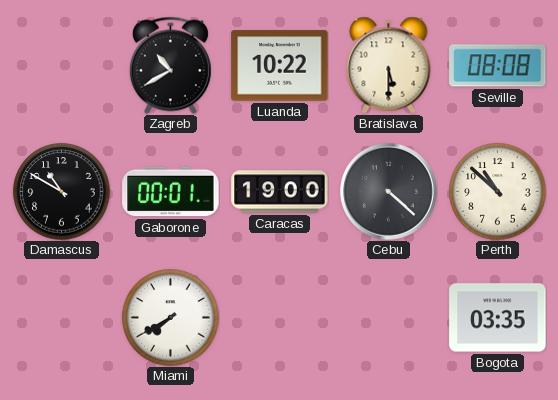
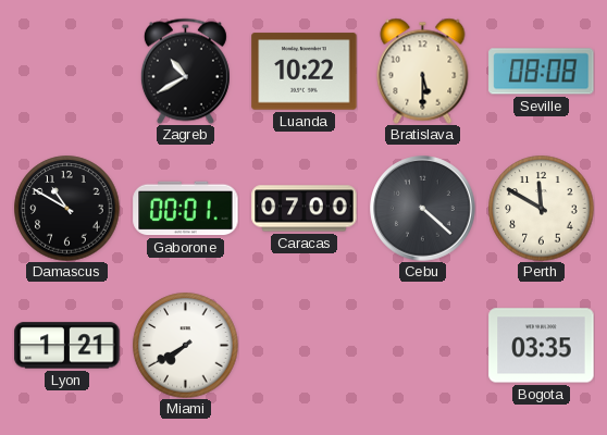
Caracas: 19:00 -> 07:00
Perth: 10:52 -> 11:50
Lyon: none -> 1:21
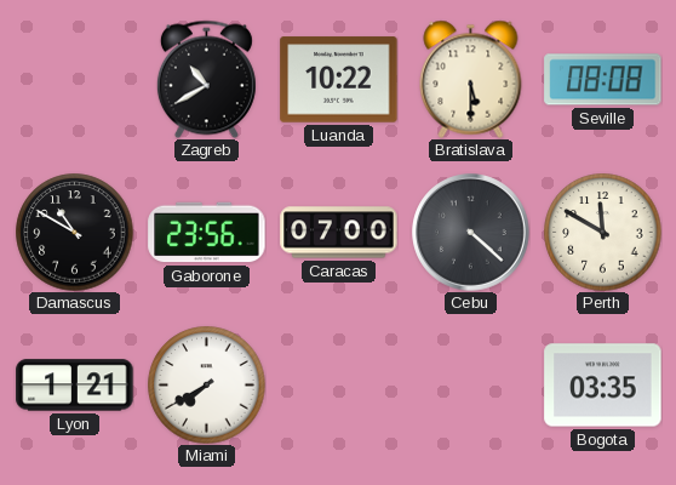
Gaborone: 00:01 -> 23:56
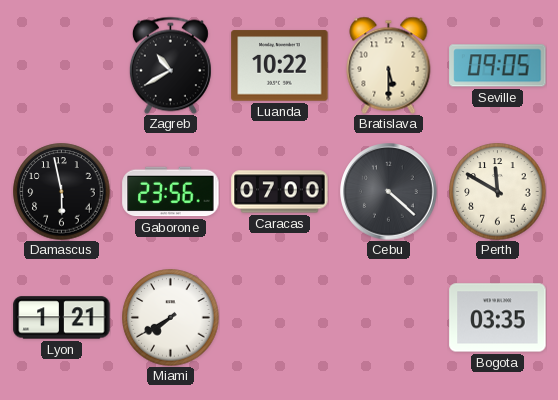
Seville: 08:08 -> 09:05
Damascus: 10:50 -> 5:58
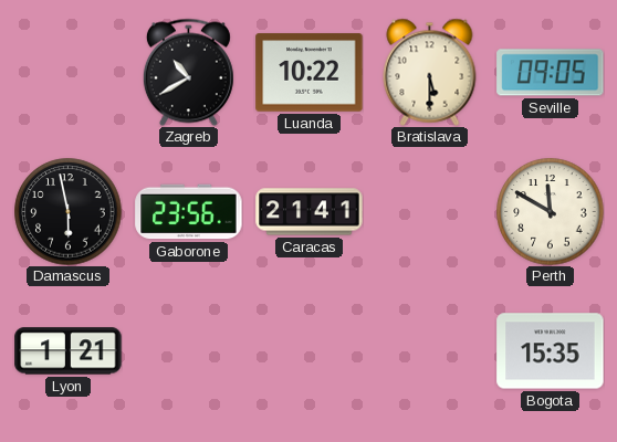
Caracas: 07:00 -> 21:41
Cebu: 4:22 -> none
Miami: 7:40 -> none
Bogota: 03:35 -> 15:35
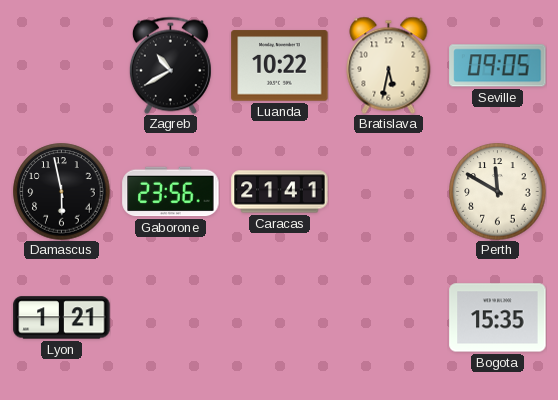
Bratislava: 5:30 -> 5:32
